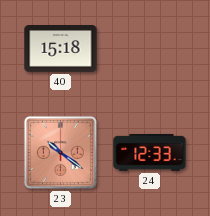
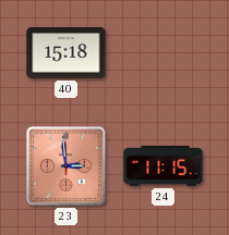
23: 10:21 -> 2:59
24: 12:33 -> 11:15
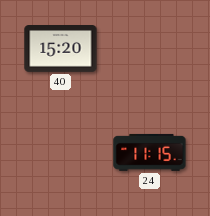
40: 15:18 -> 15:20
23: 2:59 -> none
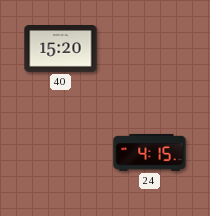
24: 11:15 -> 4:15
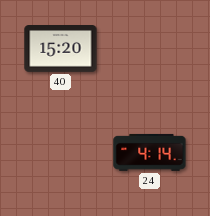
24: 4:15 -> 4:14
